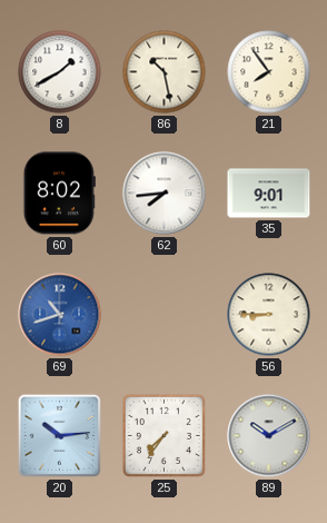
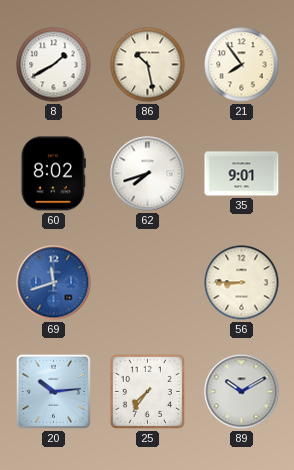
62: 7:44 -> 7:42
69: 10:42 -> 11:42
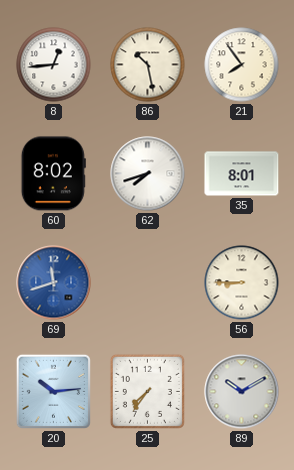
8: 1:40 -> 12:44
35: 9:01 -> 8:01
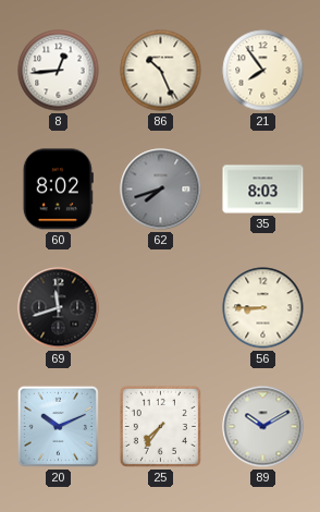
86: 10:28 -> 10:26
62 dial: white -> grey
35: 8:01 -> 8:03
69 dial: blue -> black
20: 10:14 -> 10:11
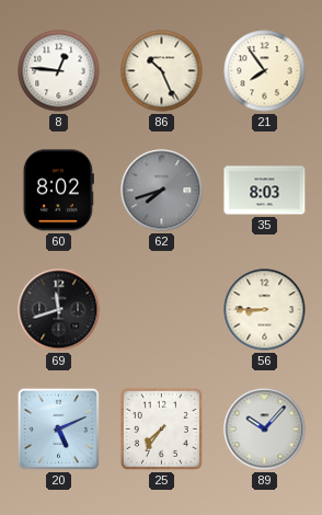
8: 12:44 -> 12:46
20: 10:11 -> 5:11
89: 10:10 -> 10:07
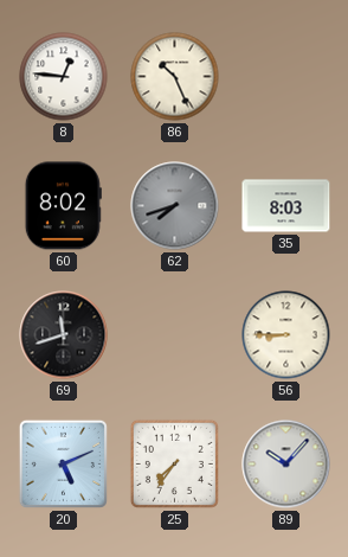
21: 7:54 -> none
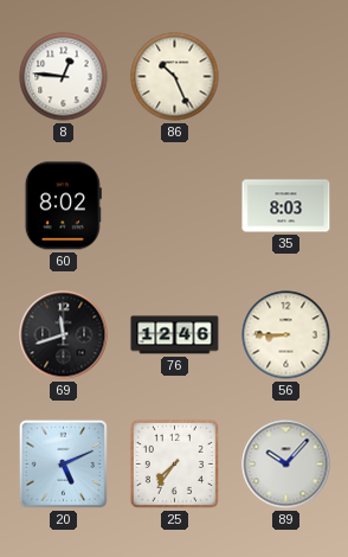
62: 7:42 -> none
76: none -> 12:46
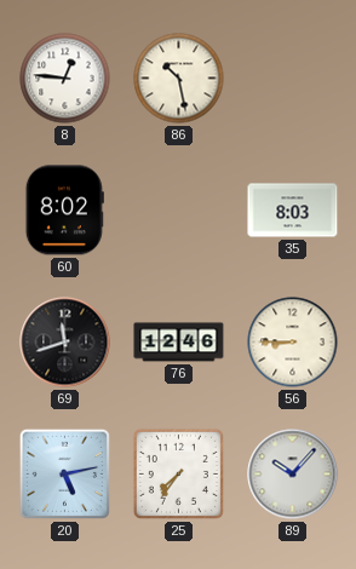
86: 10:26 -> 10:28
20: 5:11 -> 5:13
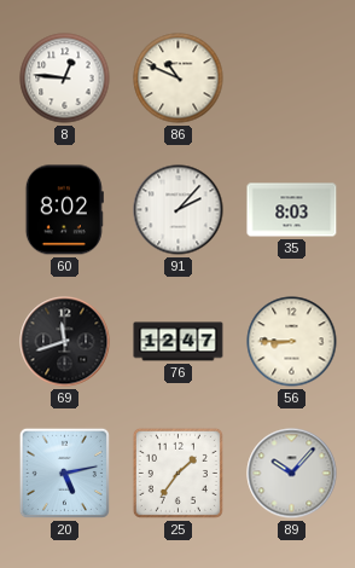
86: 10:28 -> 10:49
91: none -> 2:07
76: 12:46 -> 12:47
25: 7:36 -> 1:36
